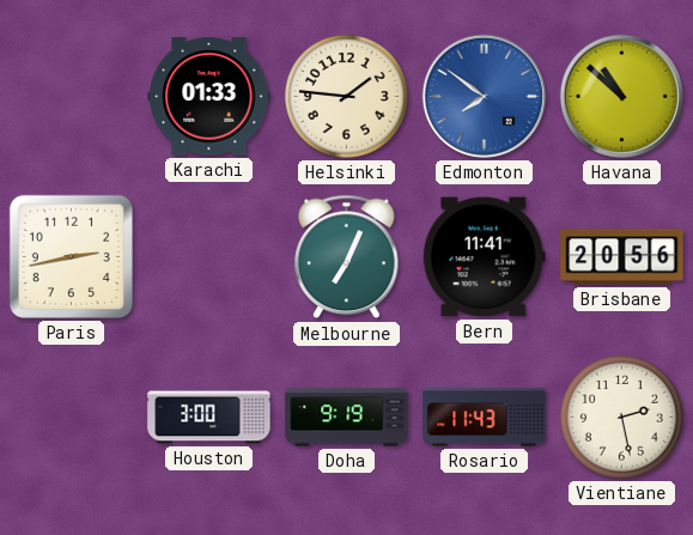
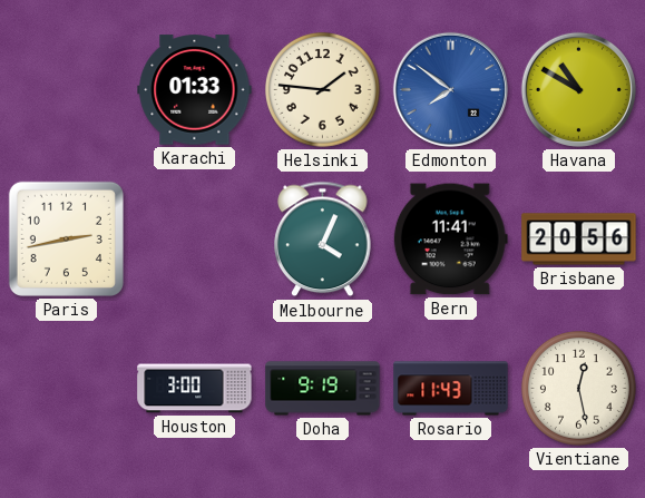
Havana: 10:52 -> 10:50
Melbourne: 7:04 -> 4:04
Vientiane: 2:28 -> 12:28
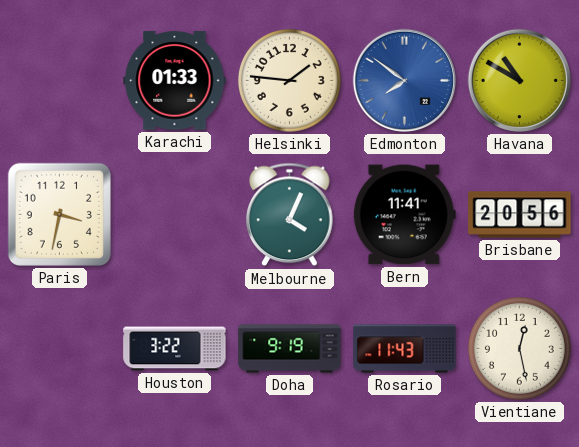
Paris: 2:43 -> 3:32
Houston: 3:00 -> 3:22
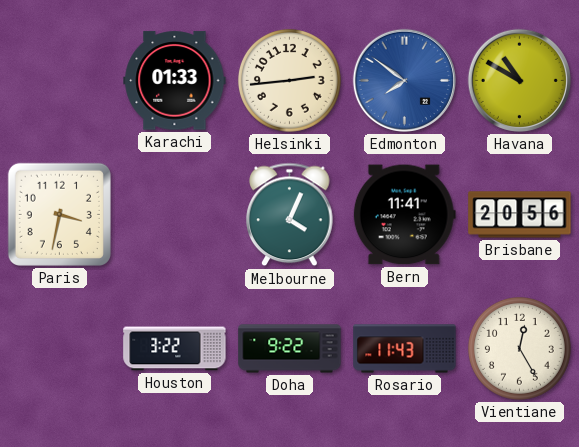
Helsinki: 1:46 -> 2:44
Doha: 9:19 -> 9:22
Vientiane: 12:28 -> 12:25
